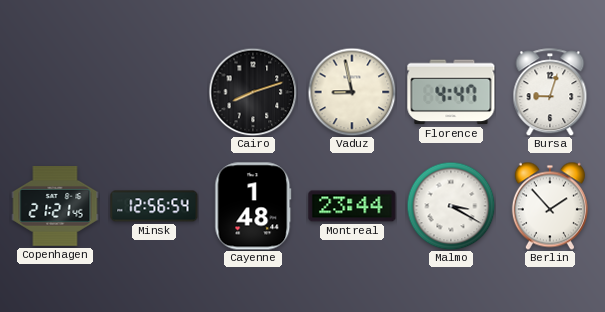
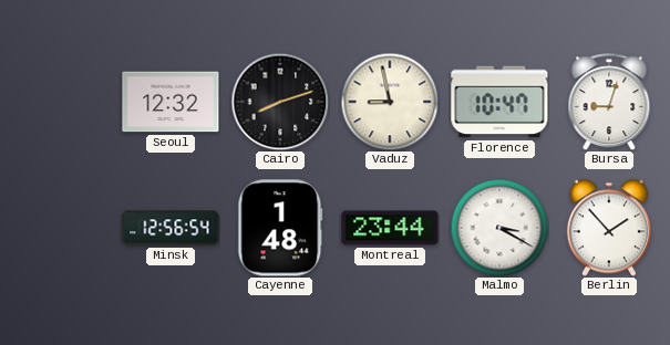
Seoul: none -> 12:32
Florence: 4:47 -> 10:47
Copenhagen: 21:21 -> none
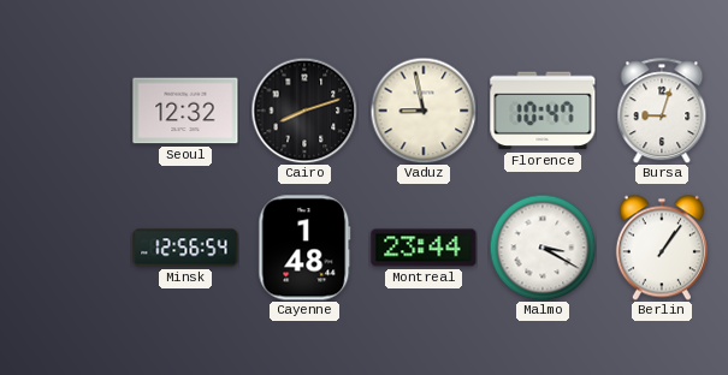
Berlin: 1:53 -> 1:06
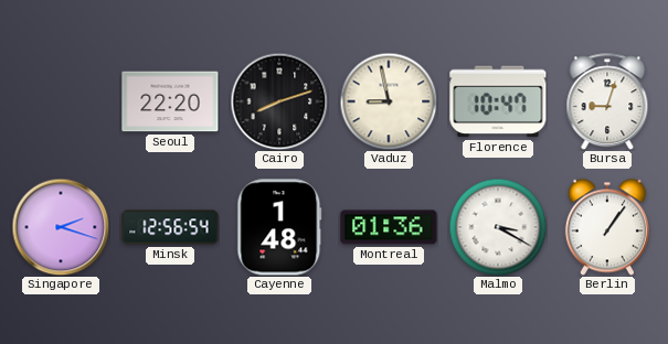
Seoul: 12:32 -> 22:20
Singapore: none -> 2:18
Montreal: 23:44 -> 01:36
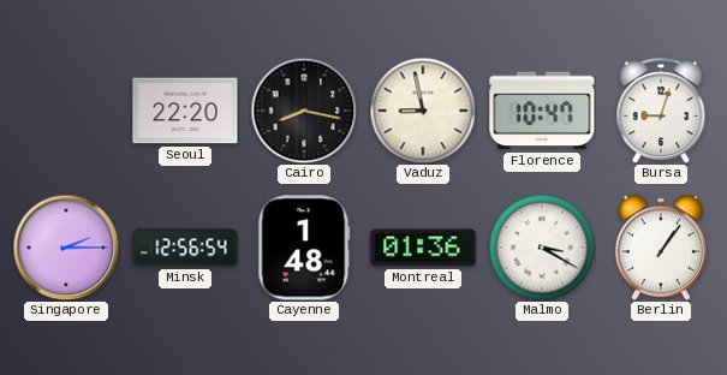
Cairo: 8:12 -> 8:17
Singapore: 2:18 -> 2:15
